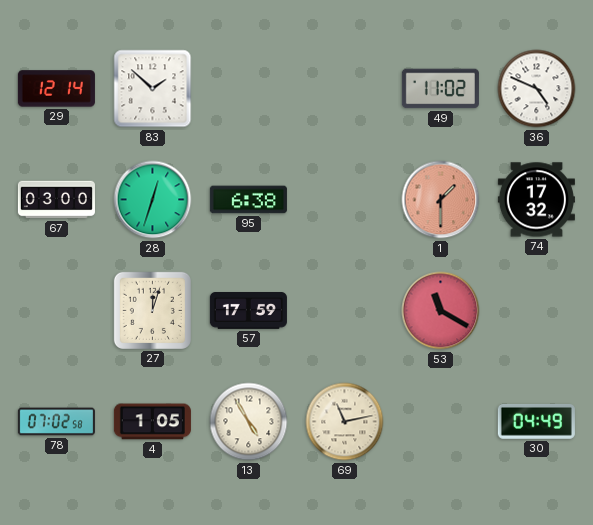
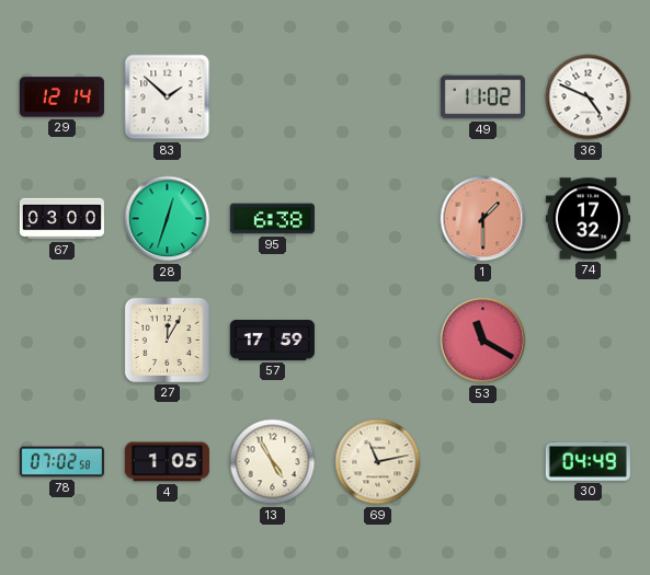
27: 12:03 -> 12:05
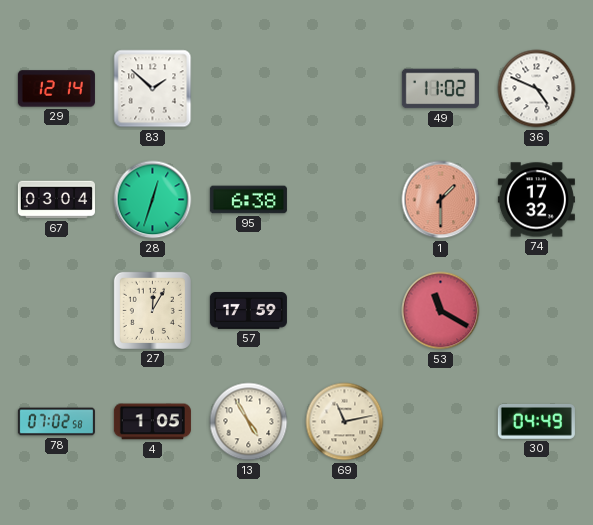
67: 03:00 -> 03:04
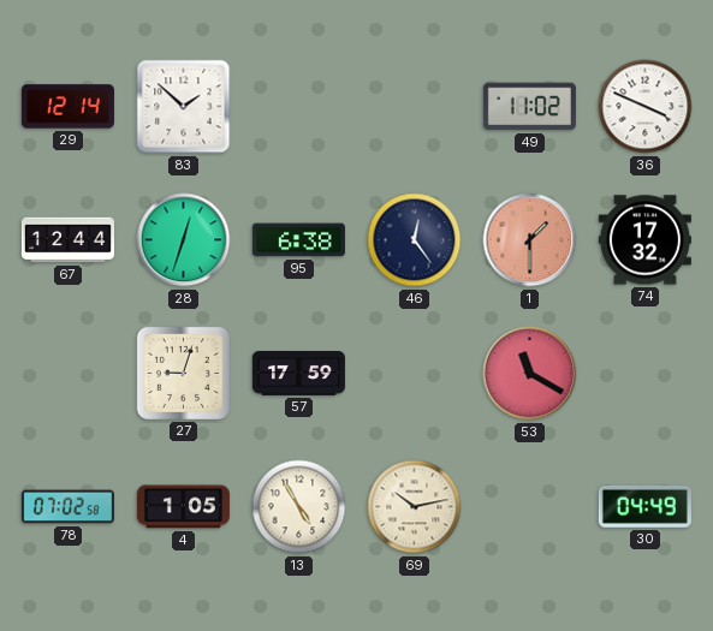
36: 4:49 -> 3:49
67: 03:04 -> 12:44
46: none -> 12:24
27: 12:05 -> 9:03
69: 11:13 -> 10:13
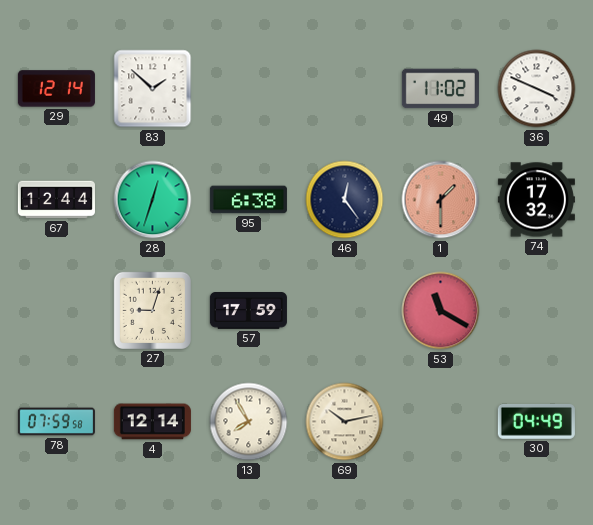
78: 07:02 -> 07:59
4: 1:05 -> 12:14
13: 4:55 -> 7:55
